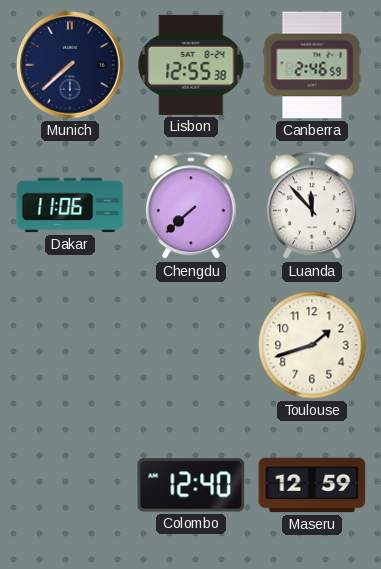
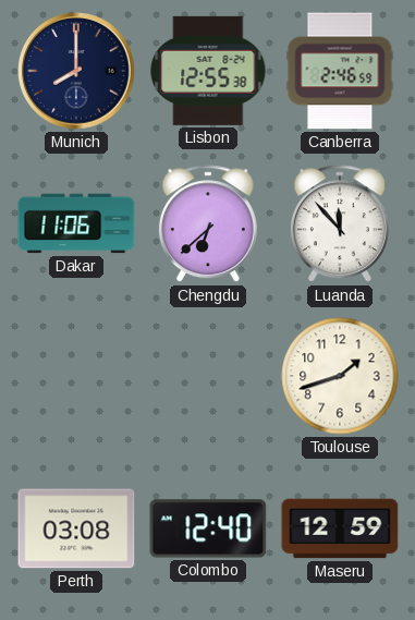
Munich: 7:38 -> 8:00
Chengdu: 7:38 -> 6:38
Perth: none -> 03:08
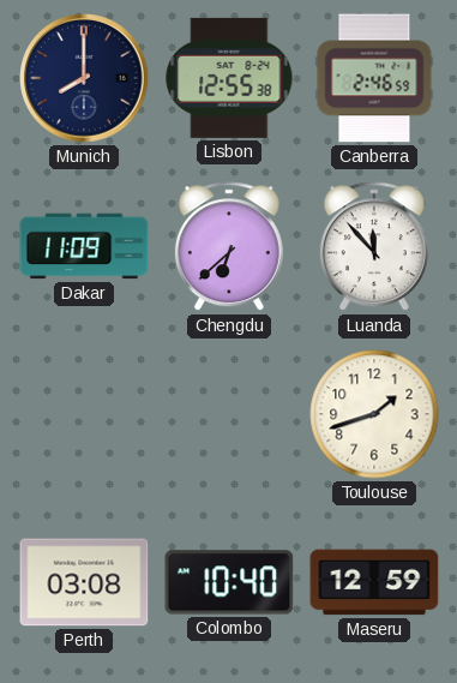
Dakar: 11:06 -> 11:09
Colombo: 12:40 -> 10:40
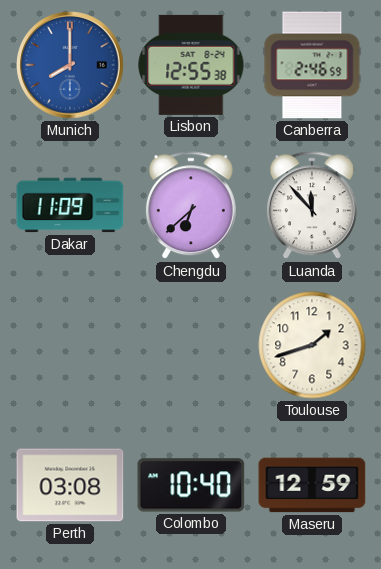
Munich dial: navy -> blue
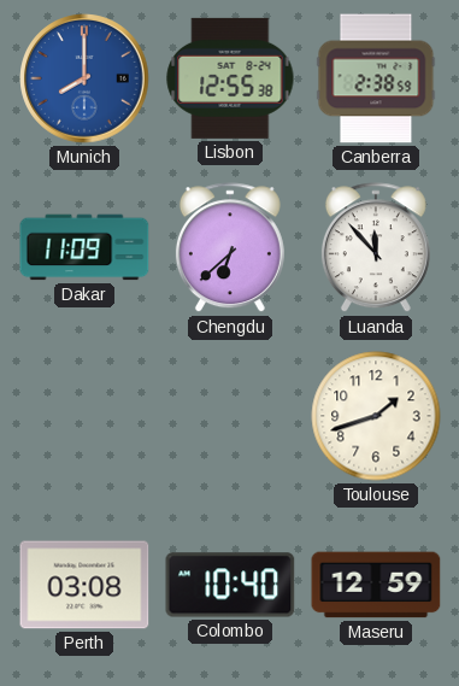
Canberra: 2:46 -> 2:38
